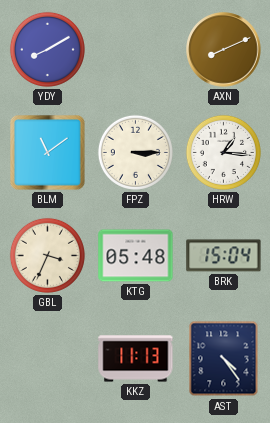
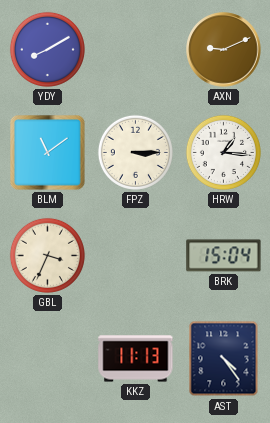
AXN: 8:11 -> 9:11
KTG: 05:48 -> none
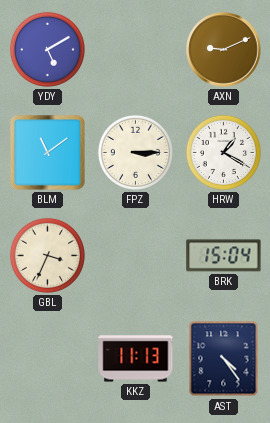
YDY: 8:10 -> 5:10
HRW: 1:16 -> 1:20
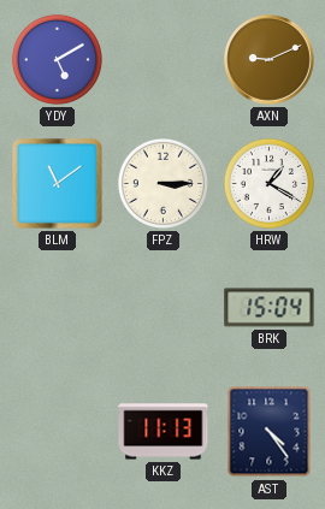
GBL: 3:34 -> none
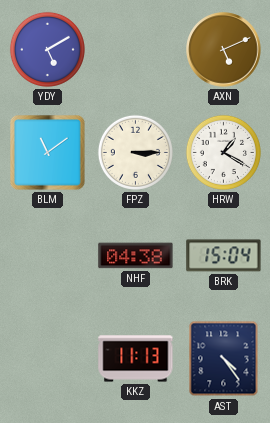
AXN: 9:11 -> 5:11
NHF: none -> 04:38
